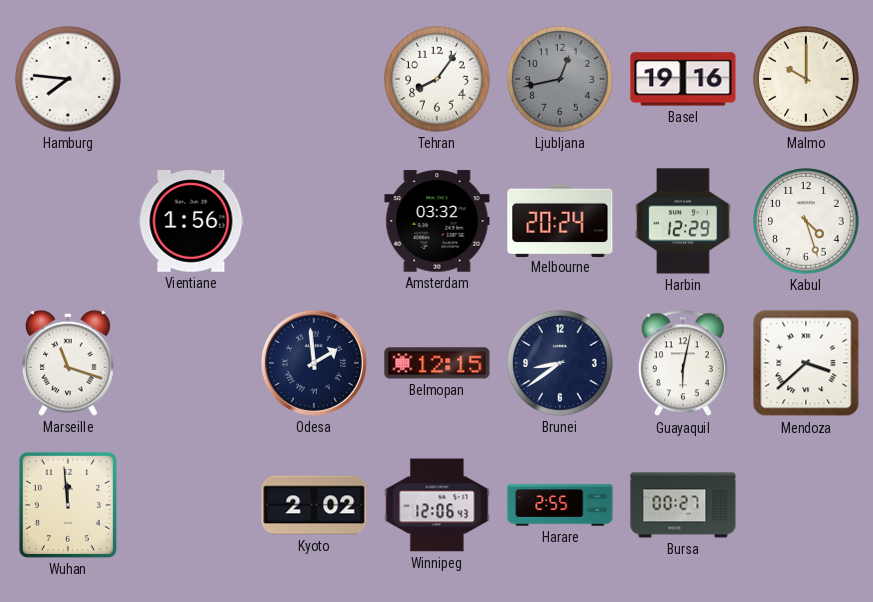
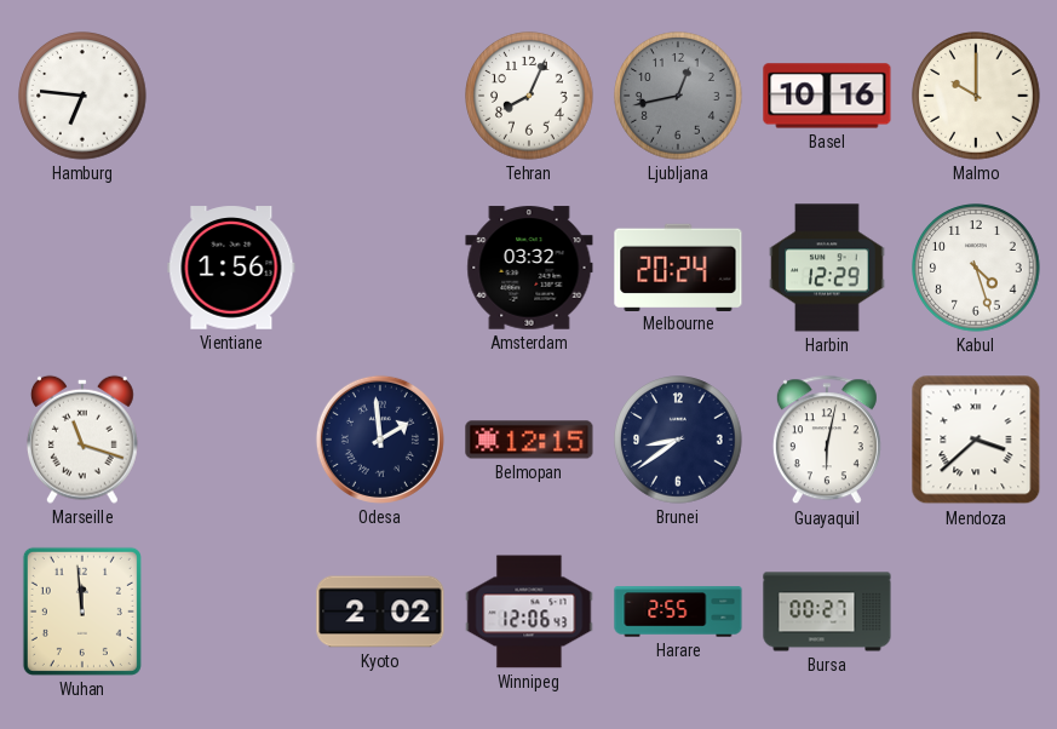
Hamburg: 7:46 -> 6:46
Tehran: 8:06 -> 8:04
Basel: 19:16 -> 10:16
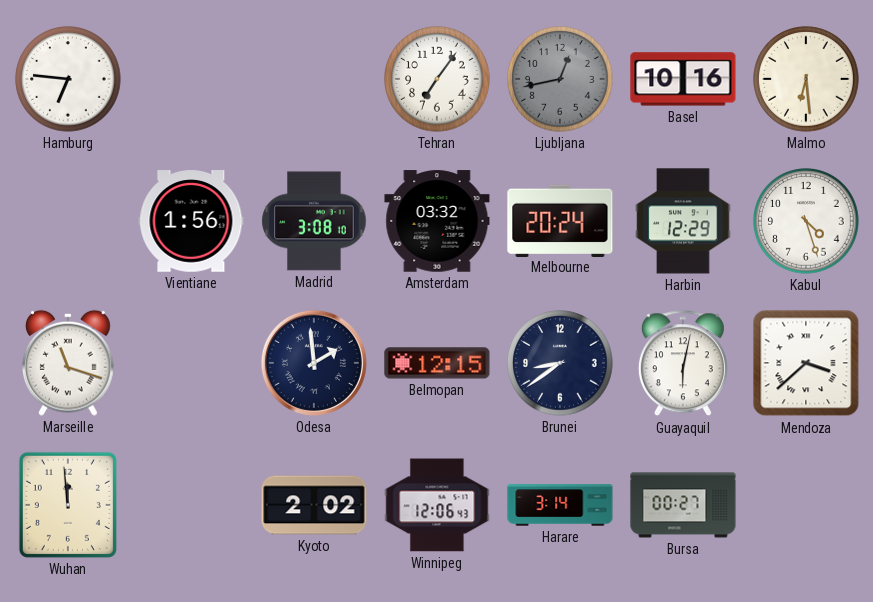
Tehran: 8:04 -> 7:06
Malmo: 10:00 -> 6:29
Madrid: none -> 3:08
Harare: 2:55 -> 3:14
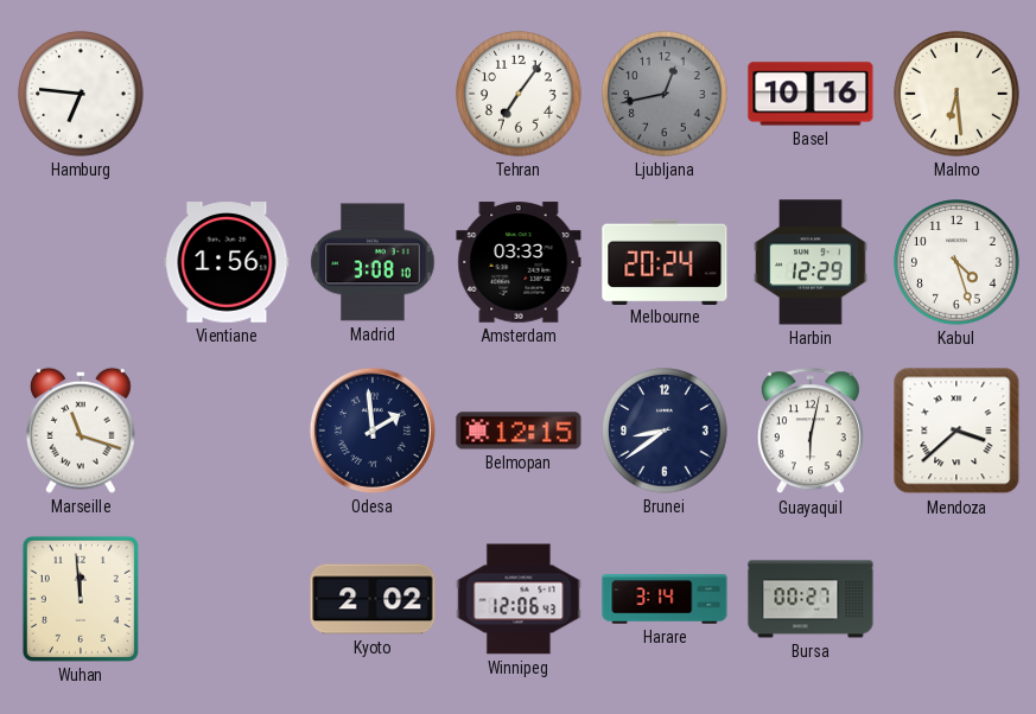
Amsterdam: 03:32 -> 03:33
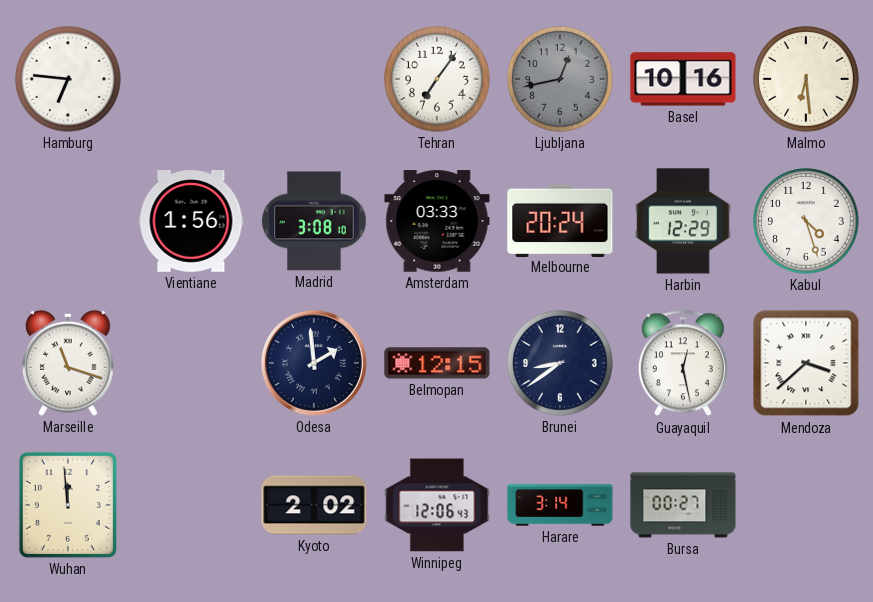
Guayaquil: 6:02 -> 12:28
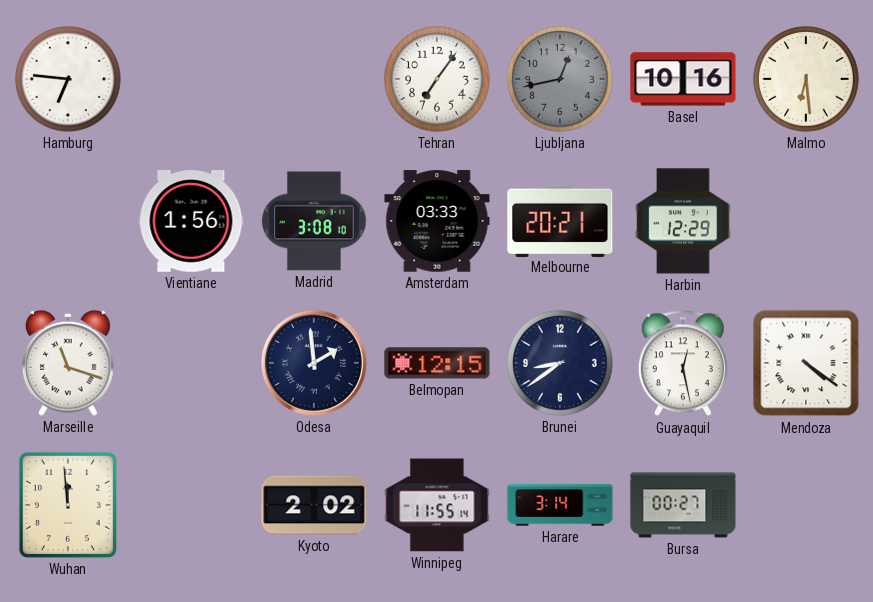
Melbourne: 20:24 -> 20:21
Kabul: 4:27 -> none
Mendoza: 3:38 -> 4:21
Winnipeg: 12:06 -> 11:55
